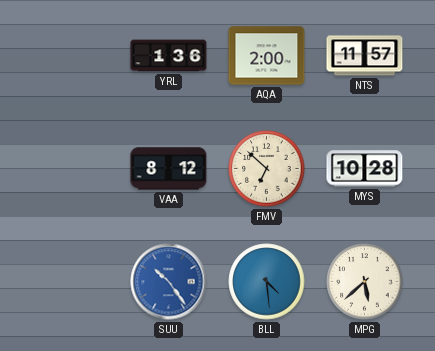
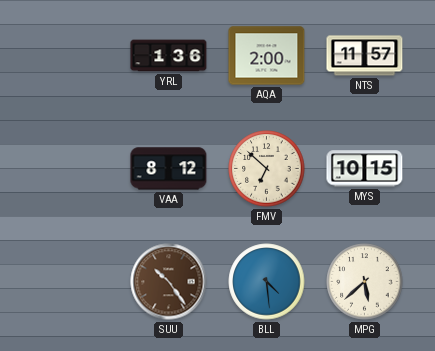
MYS: 10:28 -> 10:15
SUU dial: blue -> brown
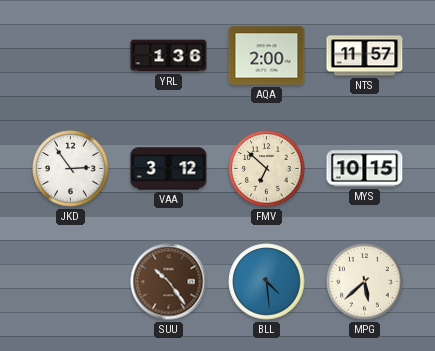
JKD: none -> 2:54
VAA: 8:12 -> 3:12
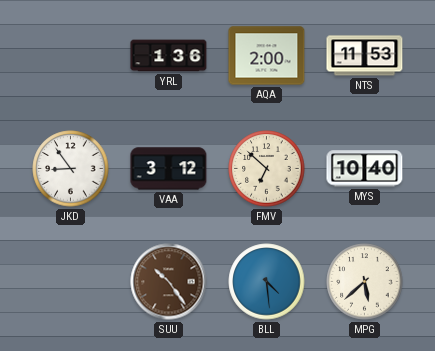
NTS: 11:57 -> 11:53
JKD: 2:54 -> 8:54
MYS: 10:15 -> 10:40
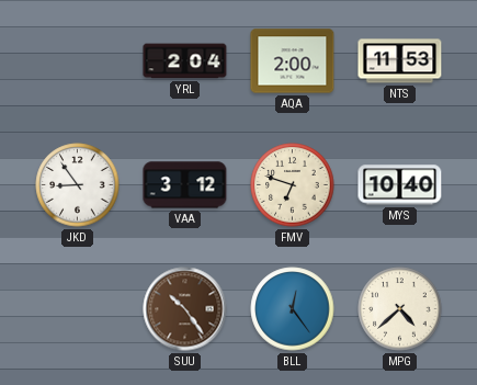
YRL: 1:36 -> 2:04
FMV: 6:52 -> 6:48
BLL: 4:29 -> 12:24
MPG: 5:38 -> 4:38
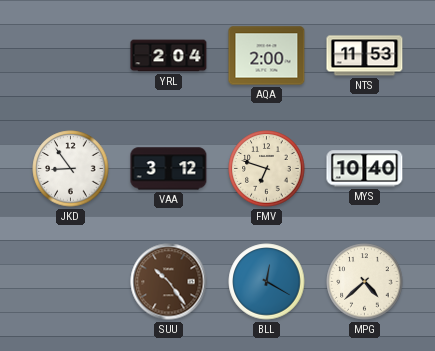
BLL: 12:24 -> 12:20
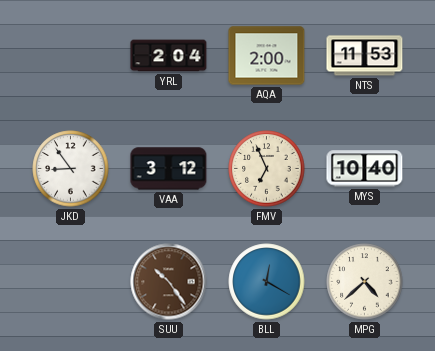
FMV: 6:48 -> 6:56
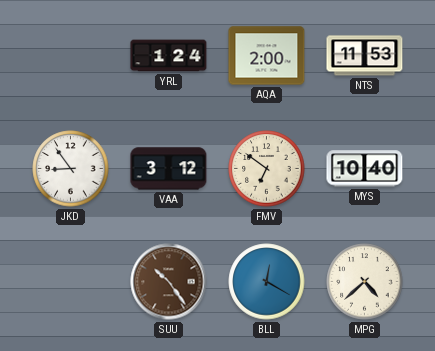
YRL: 2:04 -> 1:24
FMV: 6:56 -> 6:51
